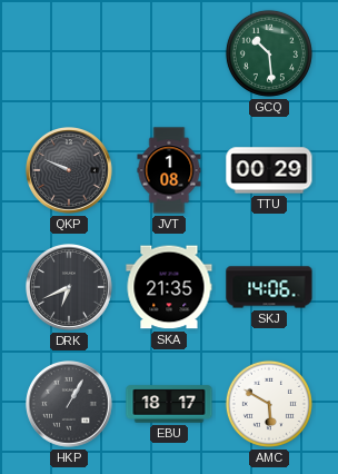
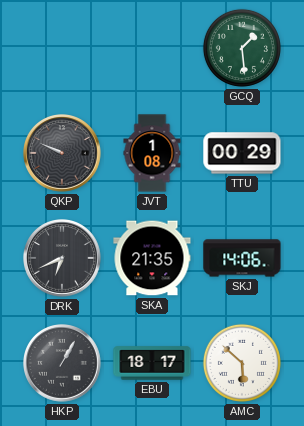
GCQ: 10:29 -> 1:29
AMC: 5:50 -> 5:52
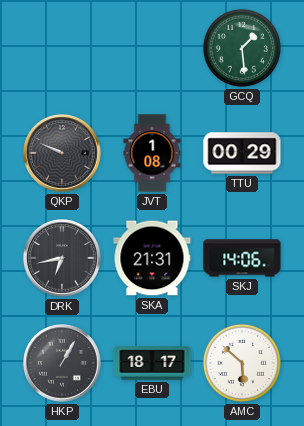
DRK: 6:41 -> 6:43
SKA: 21:35 -> 21:31
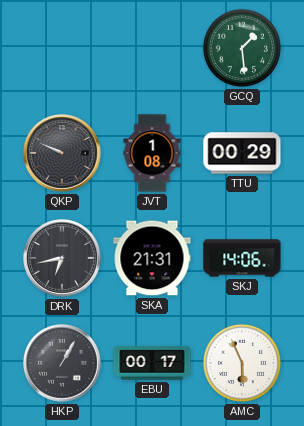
EBU: 18:17 -> 00:17
AMC: 5:52 -> 5:56
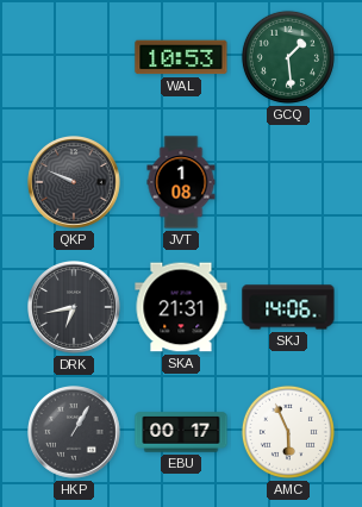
WAL: none -> 10:53
TTU: 00:29 -> none
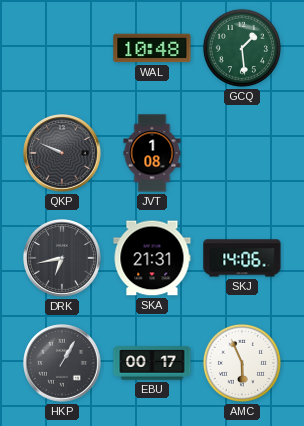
WAL: 10:53 -> 10:48
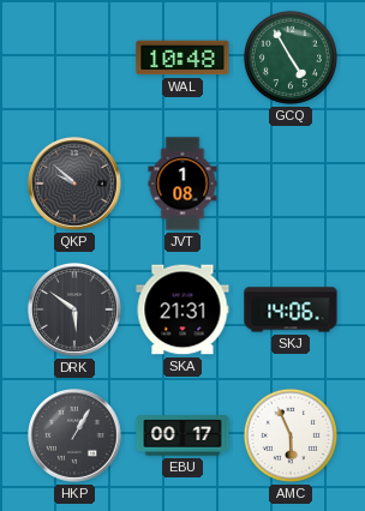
GCQ: 1:29 -> 4:55
QKP: 9:49 -> 9:52
DRK: 6:43 -> 5:51
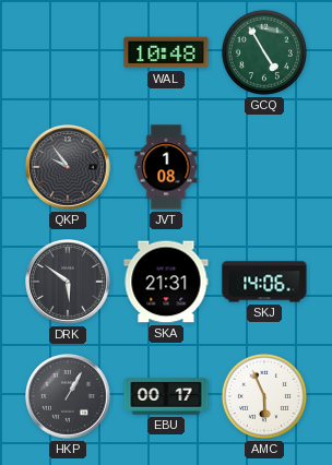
QKP: 9:52 -> 9:54
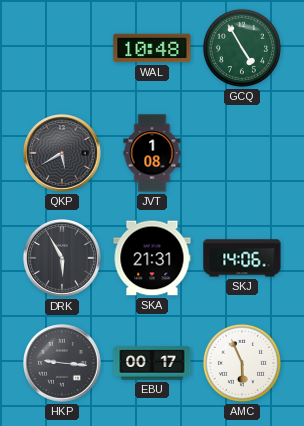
QKP: 9:54 -> 5:40
DRK: 5:51 -> 5:55
HKP: 1:05 -> 9:16
